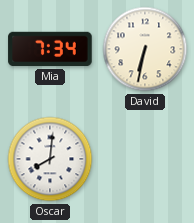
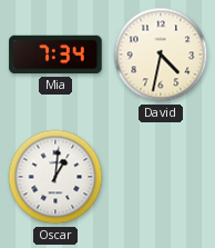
David: 6:32 -> 4:32
Oscar: 8:01 -> 1:01
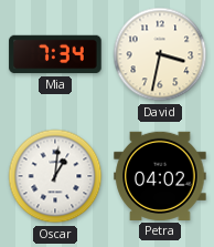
David: 4:32 -> 3:32
Petra: none -> 04:02
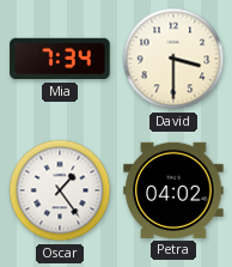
David: 3:32 -> 3:30
Oscar: 1:01 -> 1:24
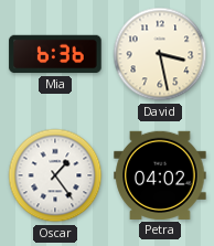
Mia: 7:34 -> 6:36
David: 3:30 -> 3:28
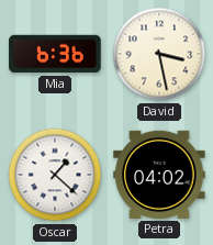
Oscar: 1:24 -> 1:22
